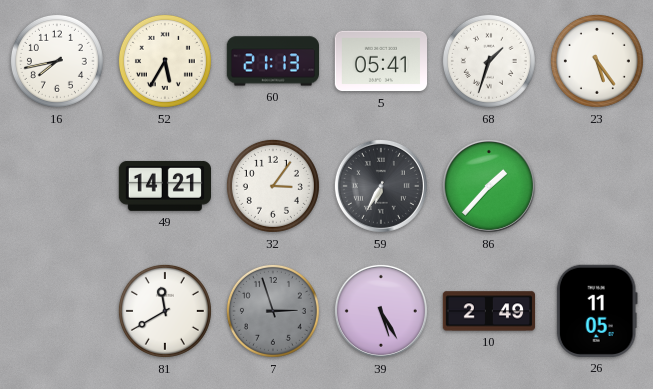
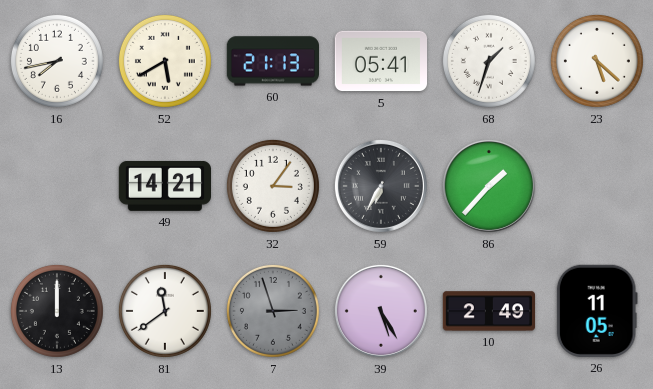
52: 5:35 -> 5:40
23: 5:24 -> 5:22
13: none -> 12:00
81: 11:40 -> 11:39
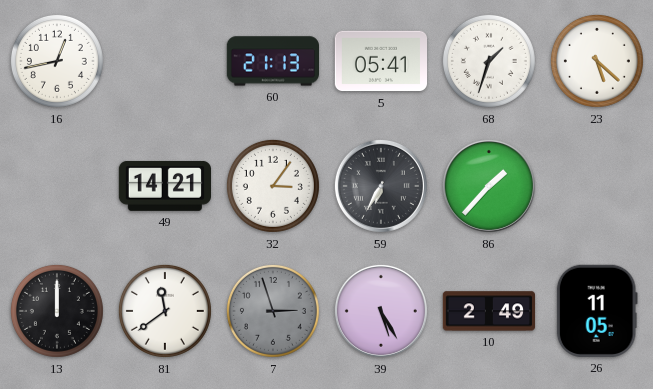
16: 7:43 -> 12:43
52: 5:40 -> none
